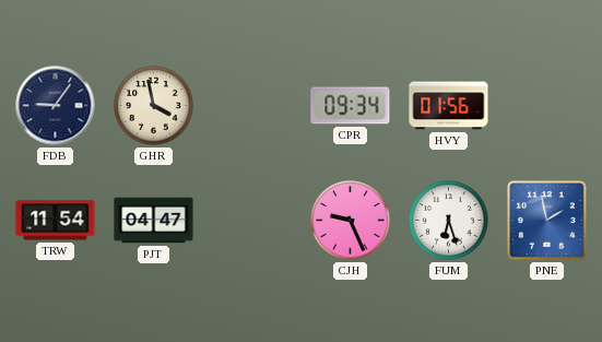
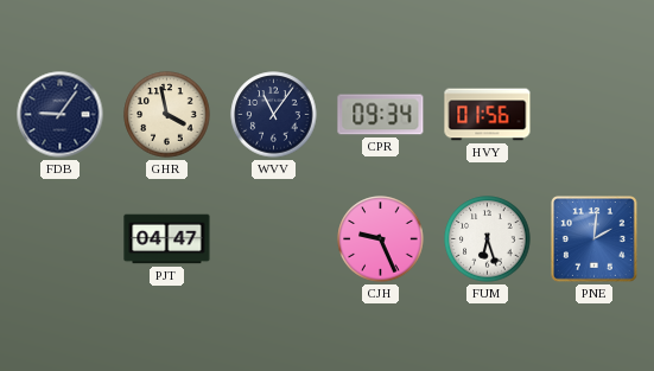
WVV: none -> 11:06
TRW: 11:54 -> none
PNE: 1:58 -> 2:01
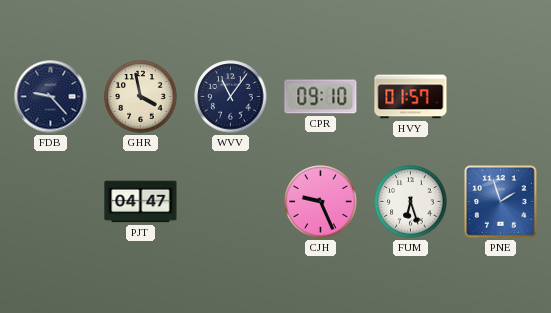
FDB: 9:06 -> 9:23
CPR: 09:34 -> 09:10
HVY: 01:56 -> 01:57
PNE: 2:01 -> 1:57
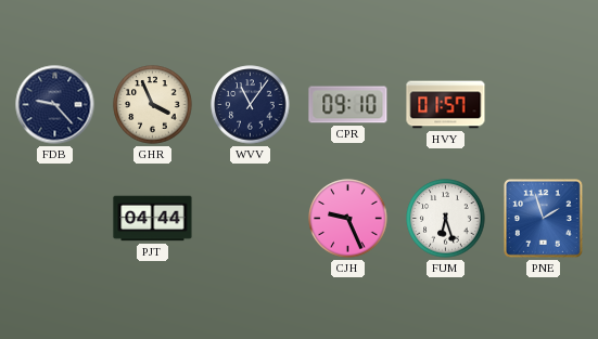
GHR: 3:58 -> 3:56
PJT: 04:47 -> 04:44
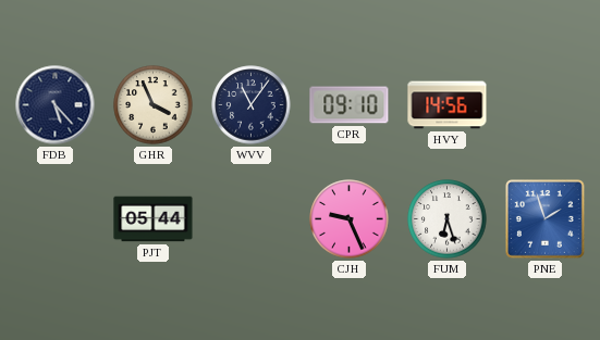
FDB: 9:23 -> 5:23
HVY: 01:57 -> 14:56
PJT: 04:44 -> 05:44
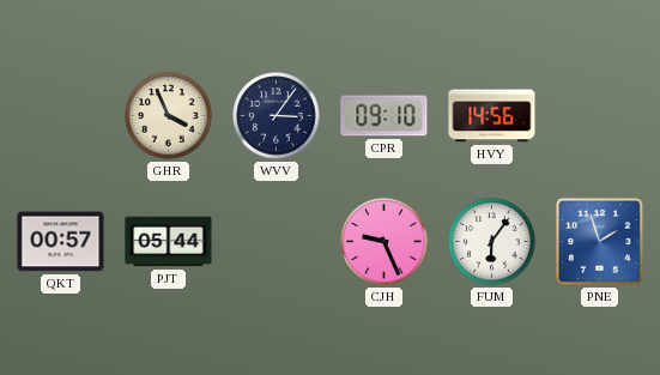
FDB: 5:23 -> none
WVV: 11:06 -> 3:06
QKT: none -> 00:57
FUM: 6:27 -> 6:06
